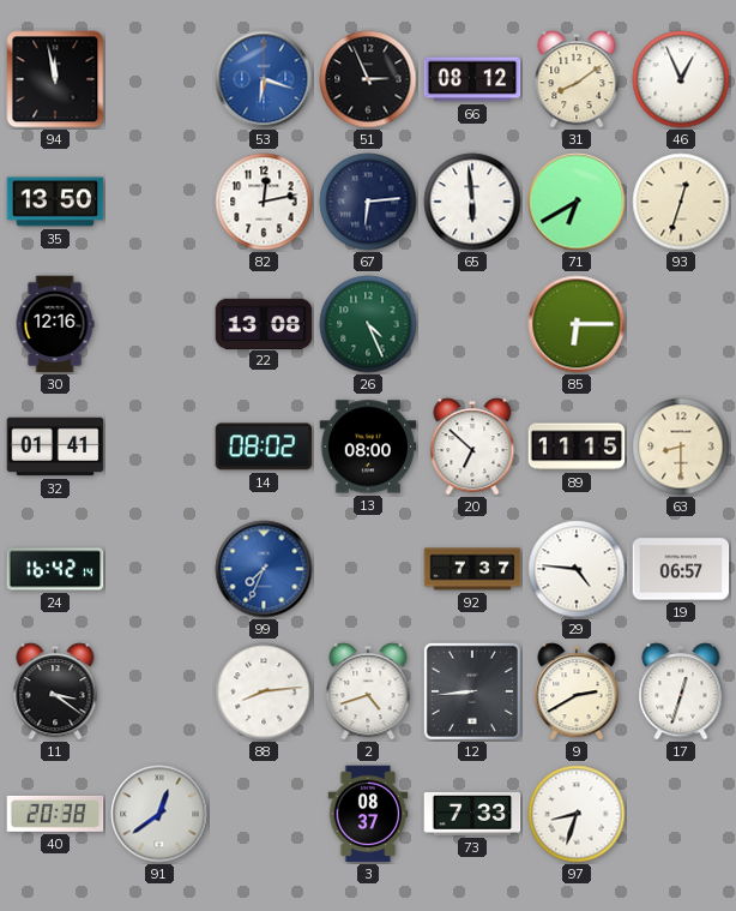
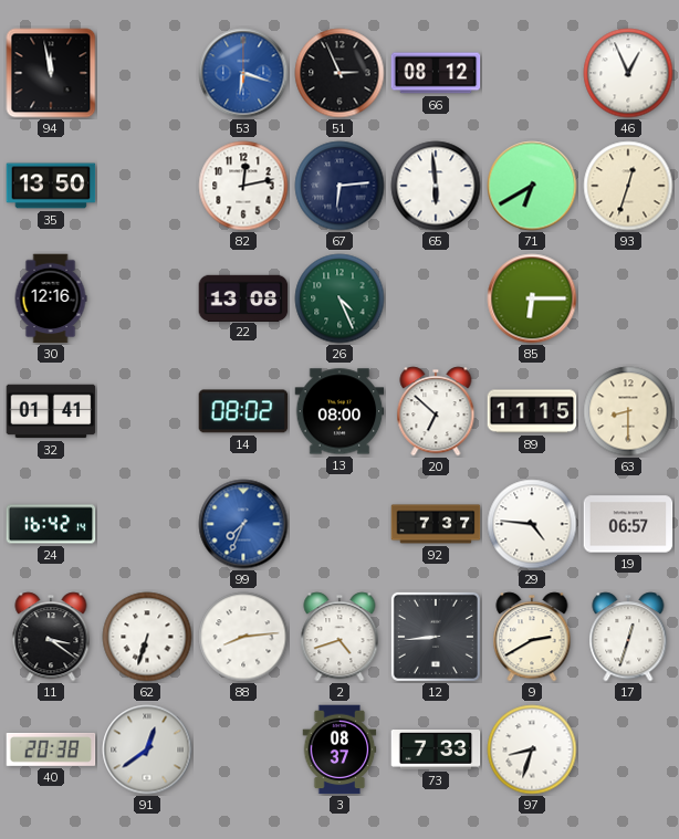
31: 8:09 -> none
62: none -> 6:33
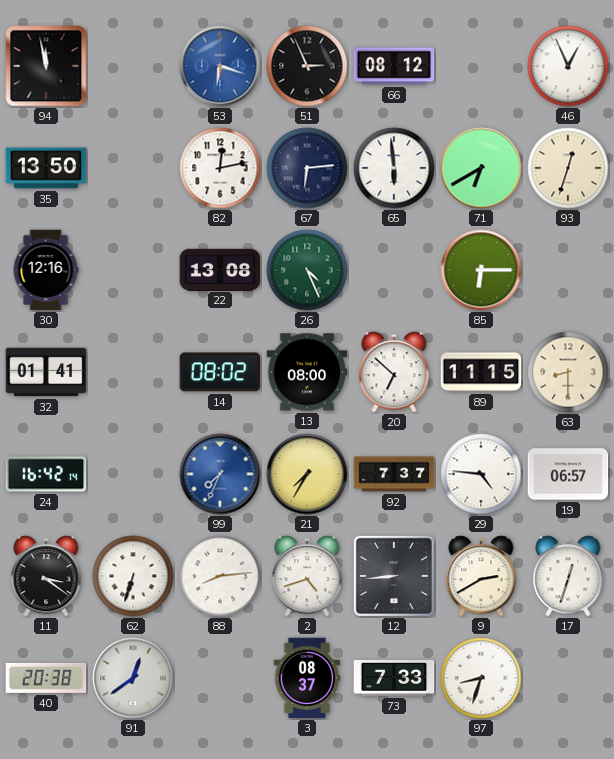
21: none -> 7:35
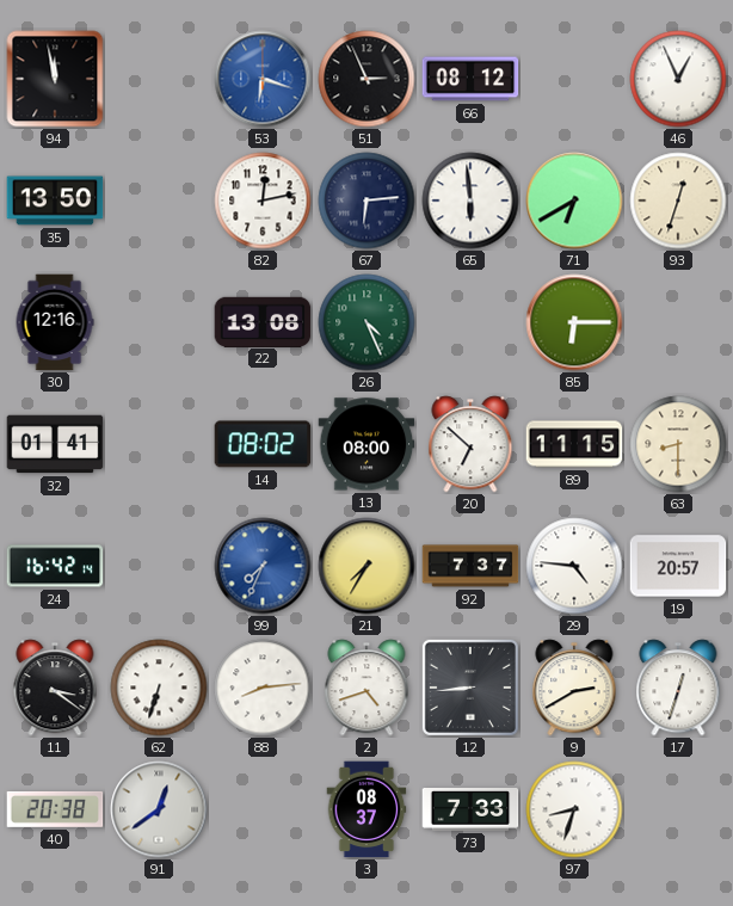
19: 06:57 -> 20:57
